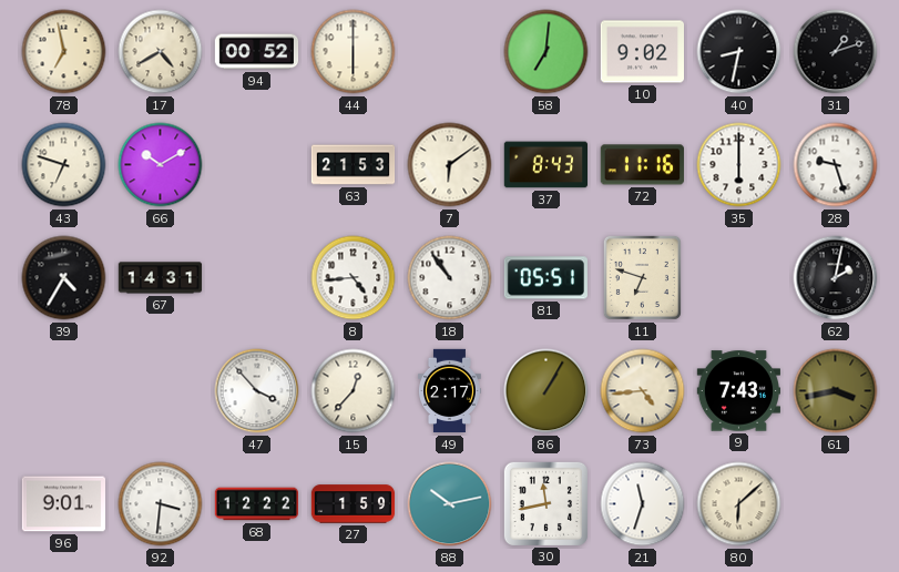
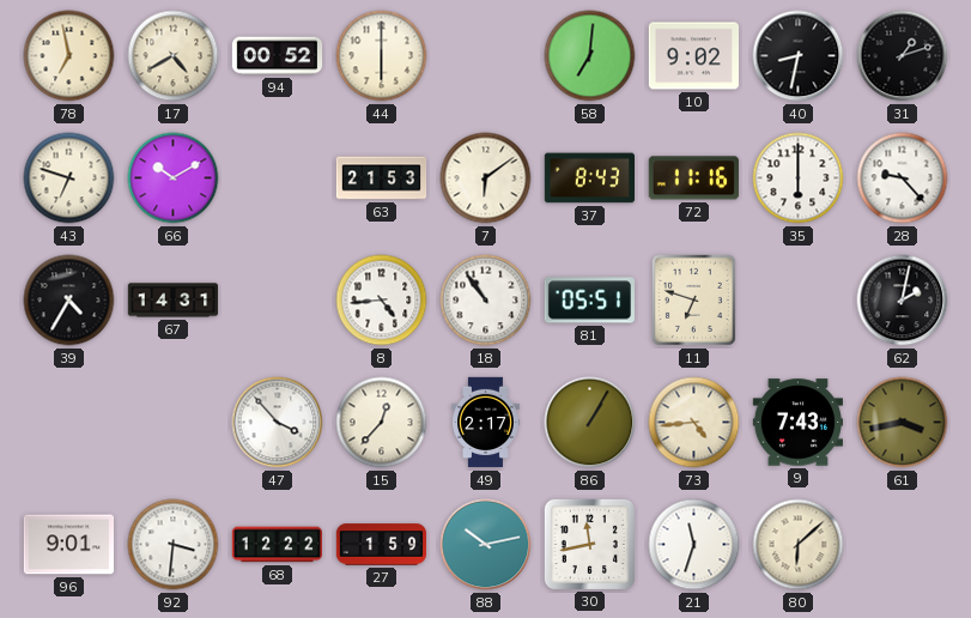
28: 9:27 -> 9:23
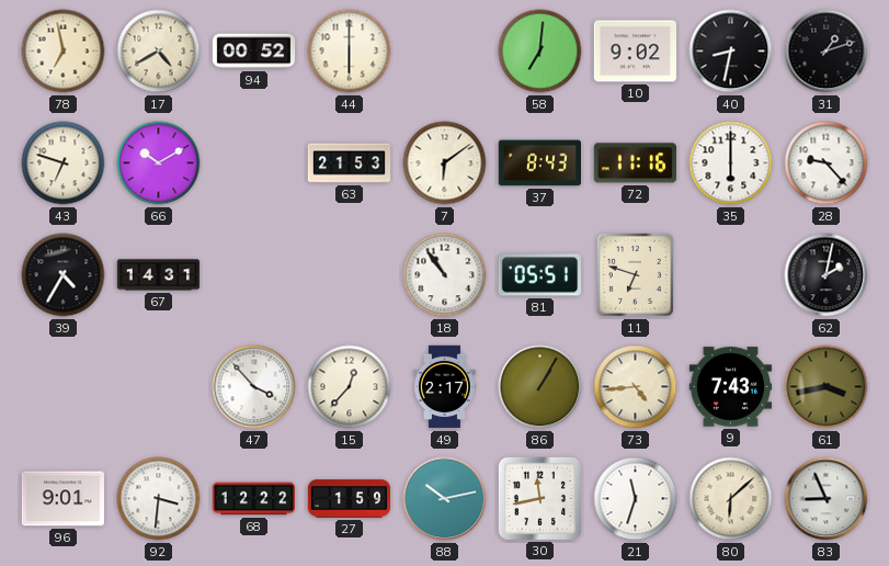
8: 4:44 -> none
83: none -> 8:56
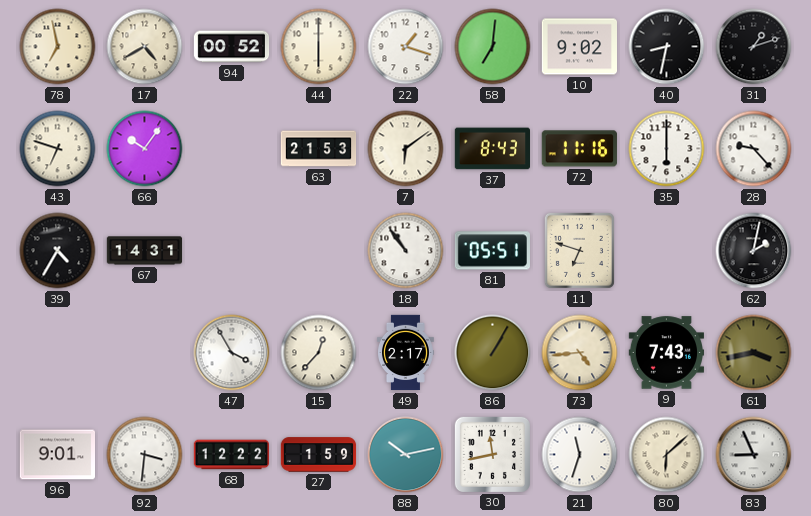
22: none -> 1:18
66: 10:10 -> 10:06
47: 3:53 -> 3:55
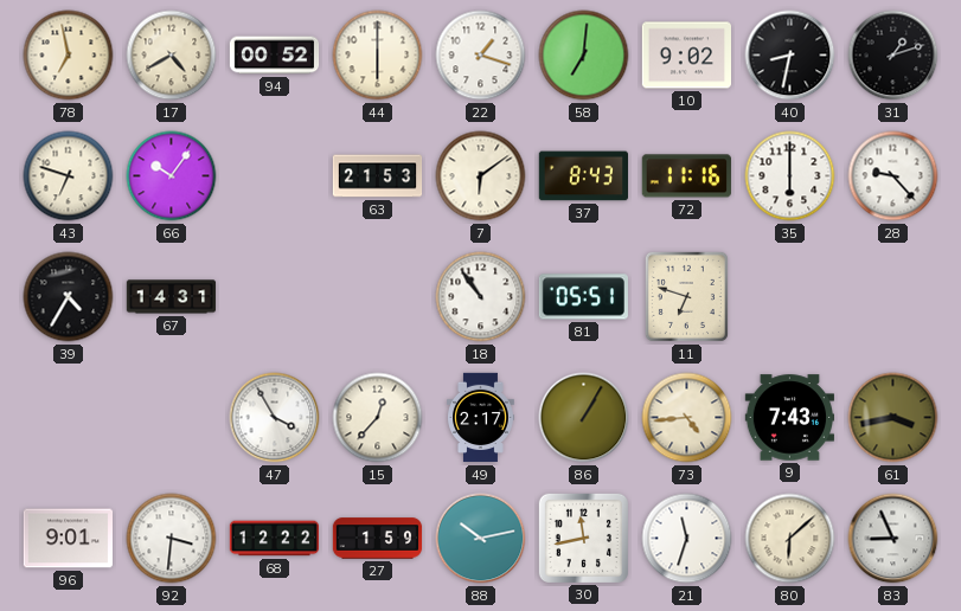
62: 2:02 -> none
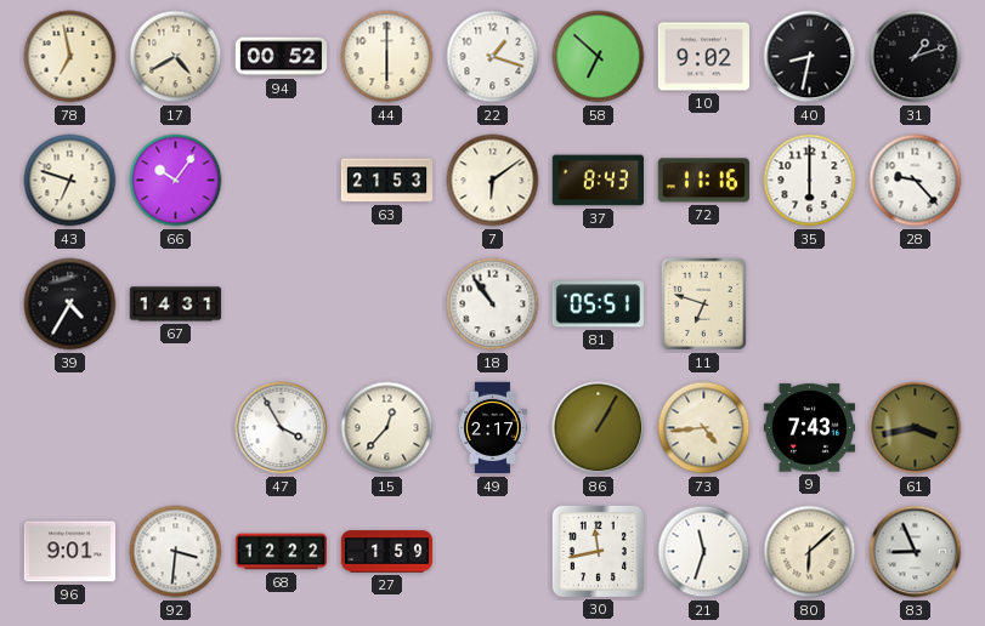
58: 7:01 -> 6:52
88: 10:13 -> none
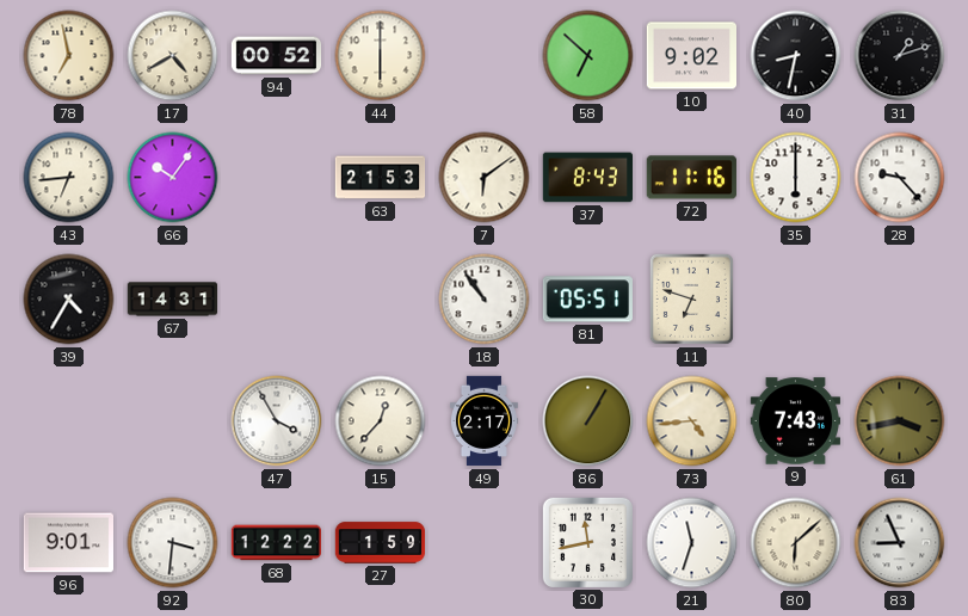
22: 1:18 -> none
43: 6:48 -> 6:44
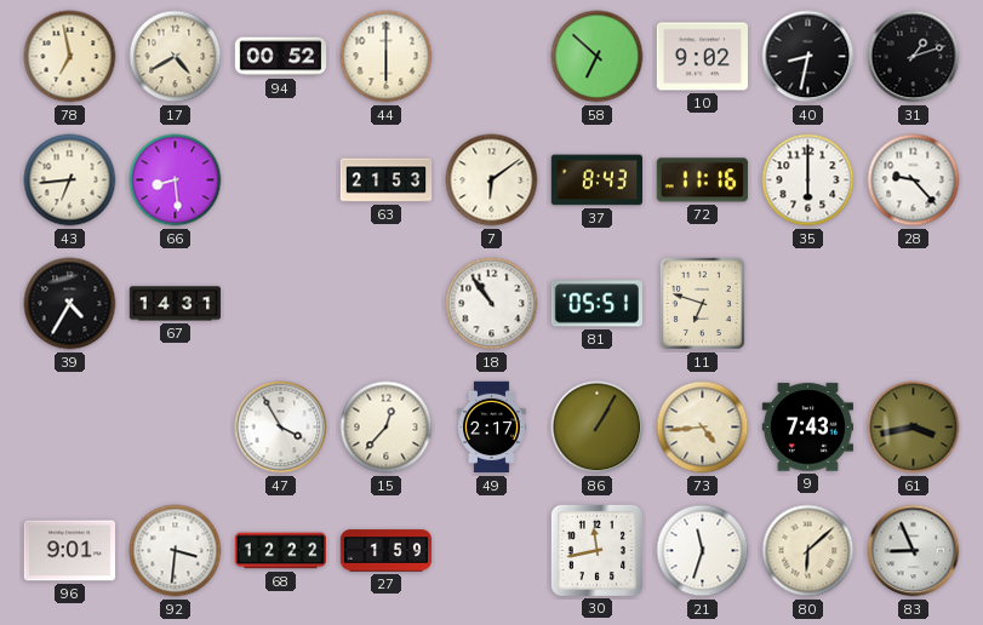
66: 10:06 -> 8:29
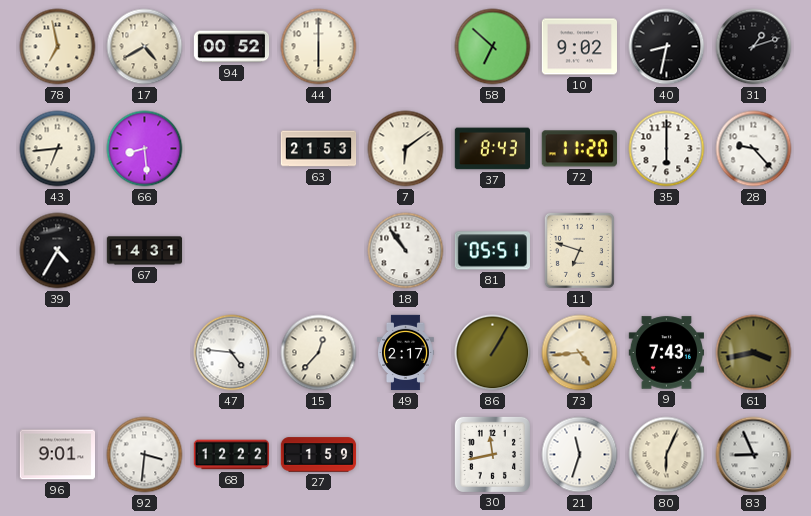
72: 11:16 -> 11:20
47: 3:55 -> 4:46
80: 6:08 -> 6:04
